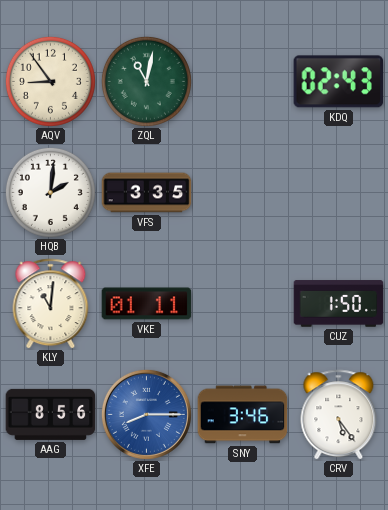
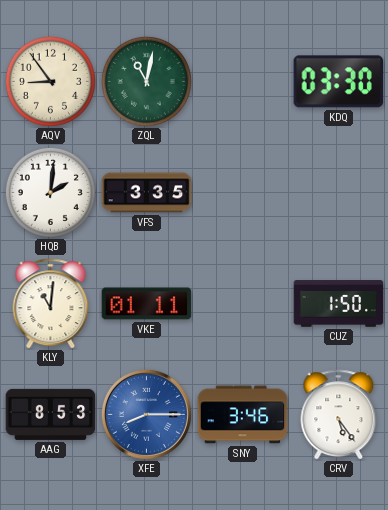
KDQ: 02:43 -> 03:30
AAG: 8:56 -> 8:53
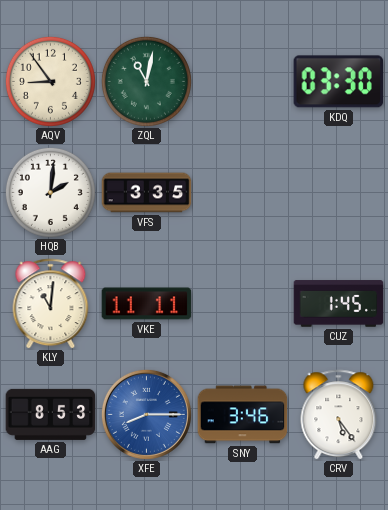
VKE: 01:11 -> 11:11
CUZ: 1:50 -> 1:45
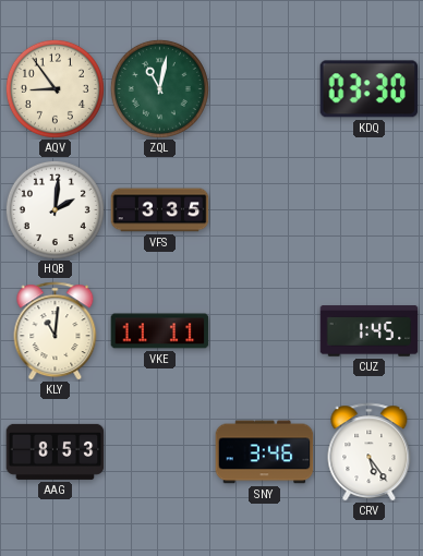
XFE: 8:15 -> none
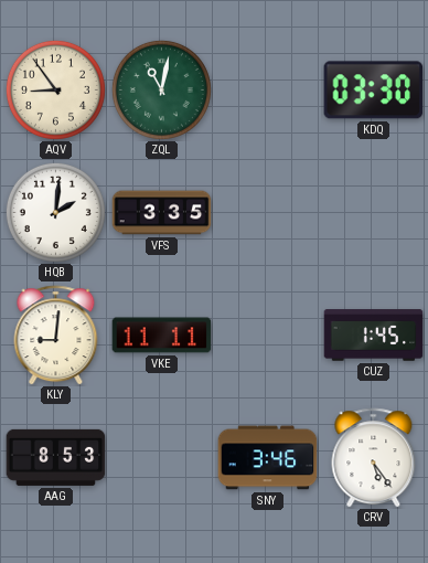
KLY: 11:01 -> 9:01
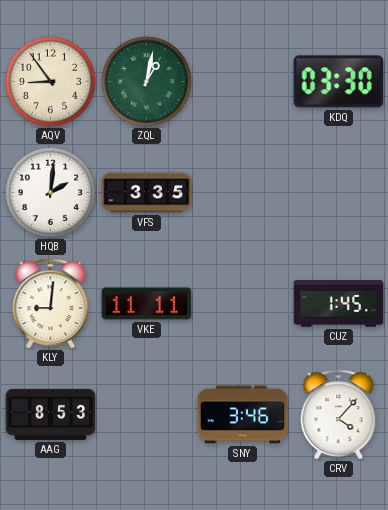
ZQL: 11:02 -> 1:02
CRV: 5:24 -> 4:07
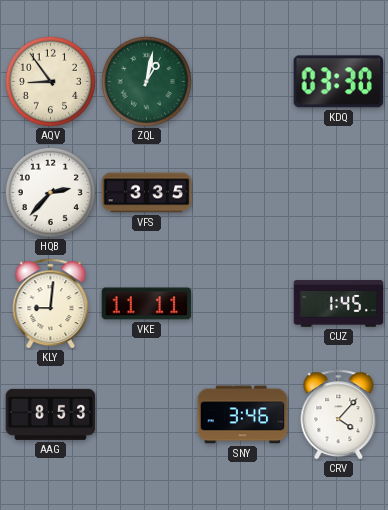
HQB: 2:01 -> 2:37
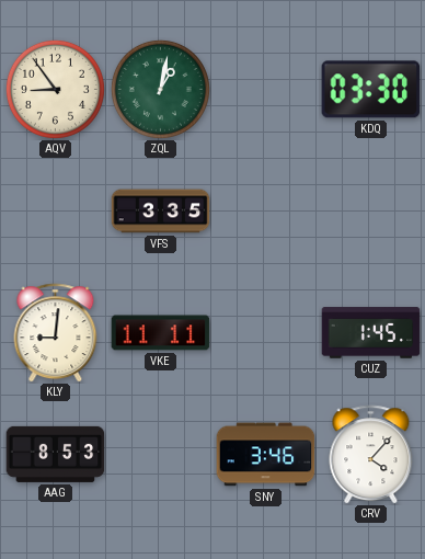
HQB: 2:37 -> none
